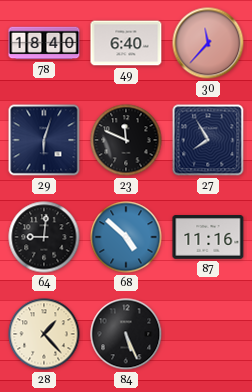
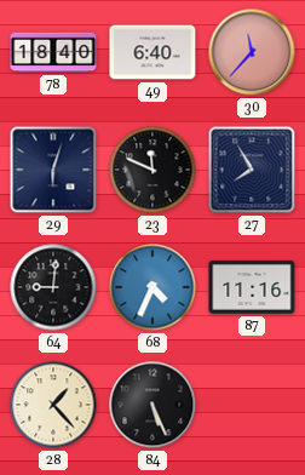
68: 4:52 -> 4:34
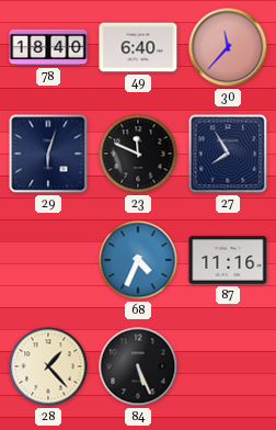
64: 9:01 -> none
